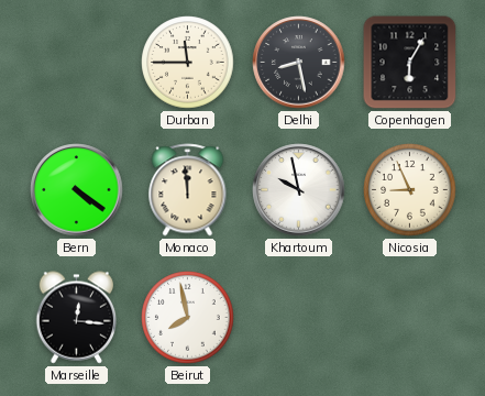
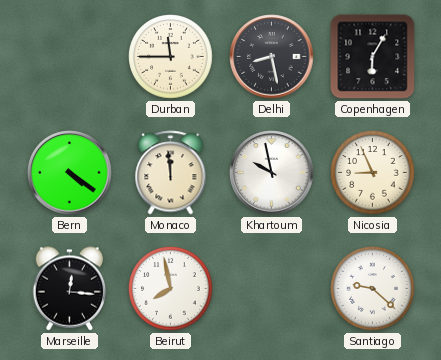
Santiago: none -> 9:22
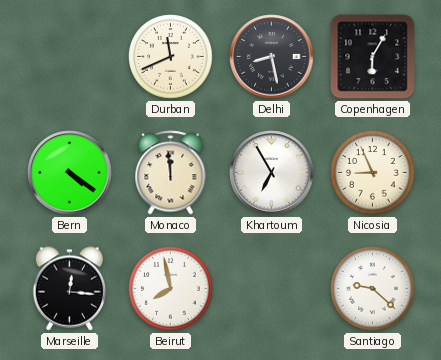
Durban: 11:45 -> 11:41
Khartoum: 9:58 -> 6:55
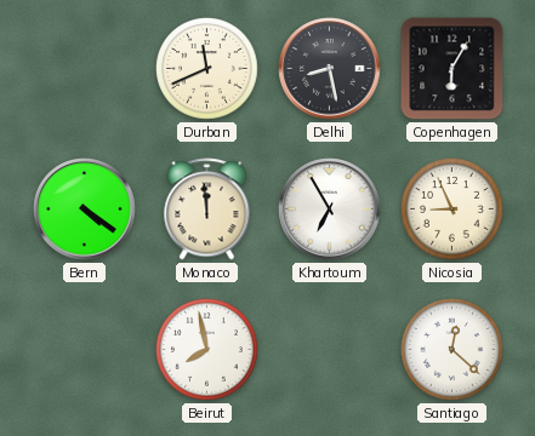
Marseille: 12:16 -> none
Santiago: 9:22 -> 12:22
